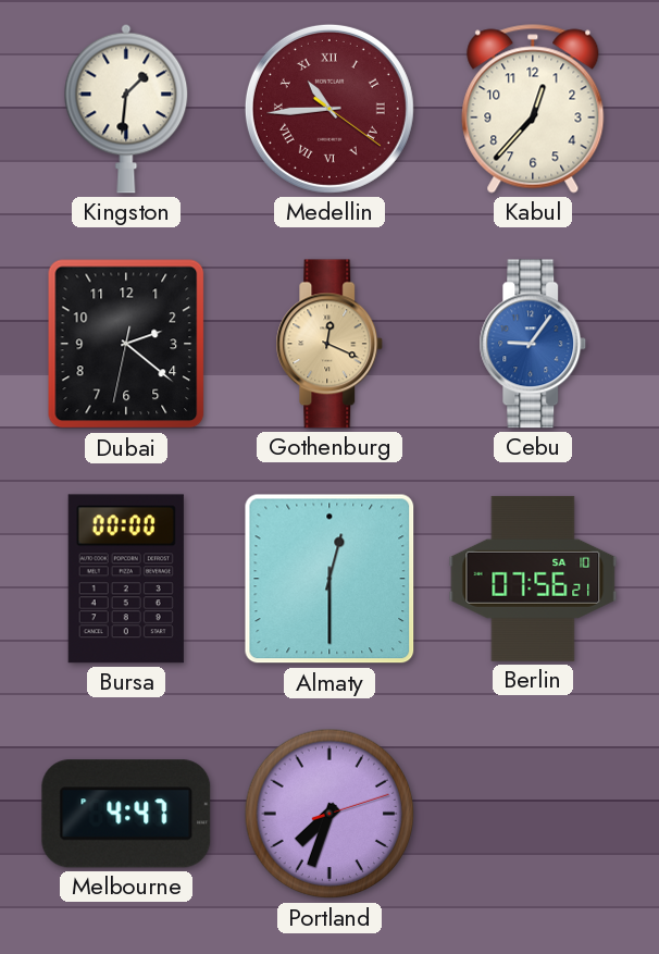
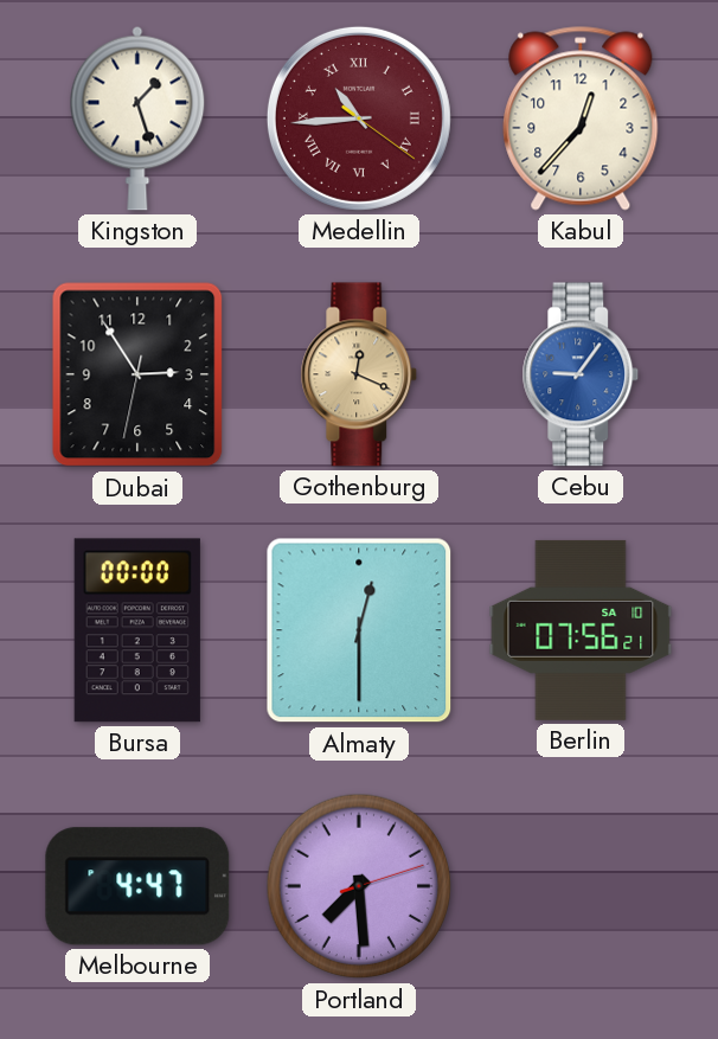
Kingston: 1:31 -> 1:27
Dubai: 2:21 -> 2:54
Portland: 7:33 -> 7:29
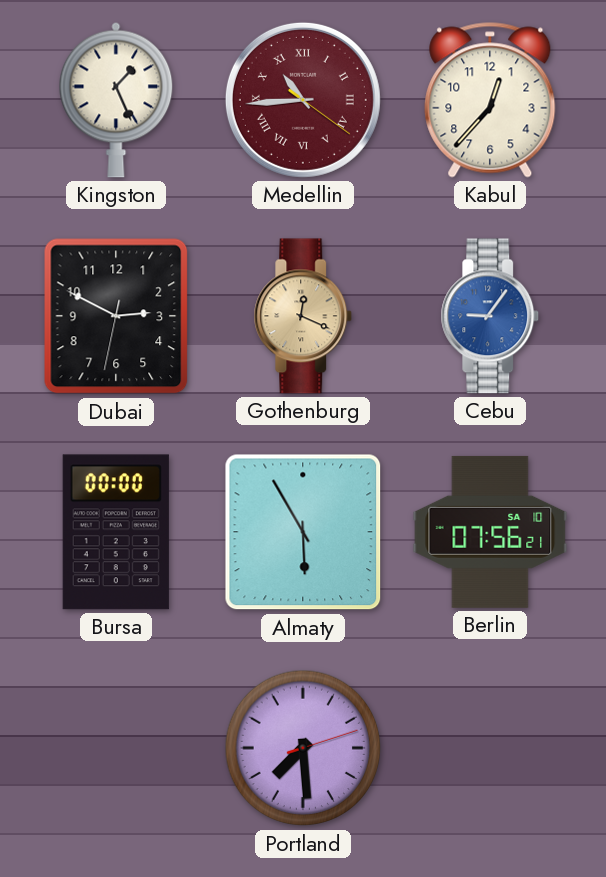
Kingston: 1:27 -> 1:26
Dubai: 2:54 -> 2:49
Almaty: 12:30 -> 5:55
Melbourne: 4:47 -> none
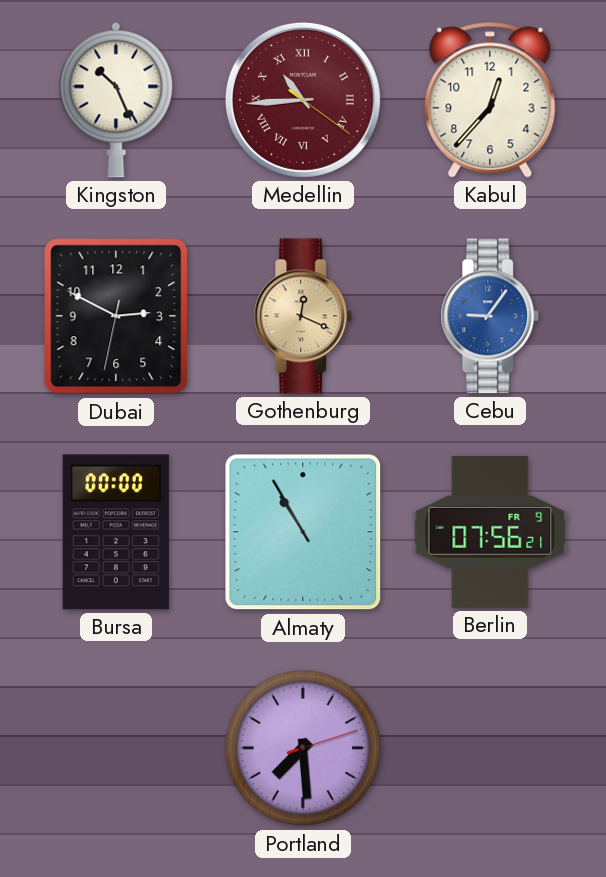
Kingston: 1:26 -> 10:26
Almaty: 5:55 -> 10:55
Berlin date: SA 10 -> FR 9
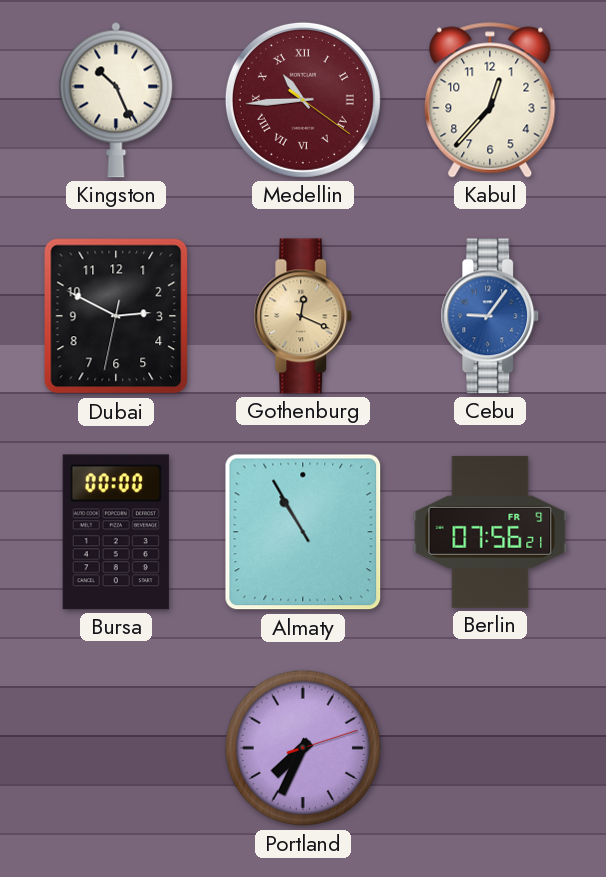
Portland: 7:29 -> 7:34
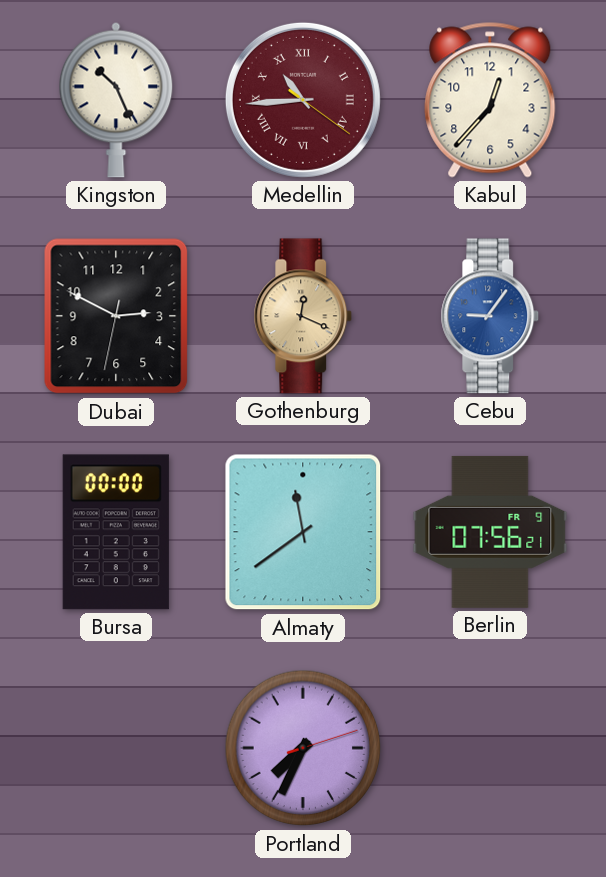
Almaty: 10:55 -> 11:39
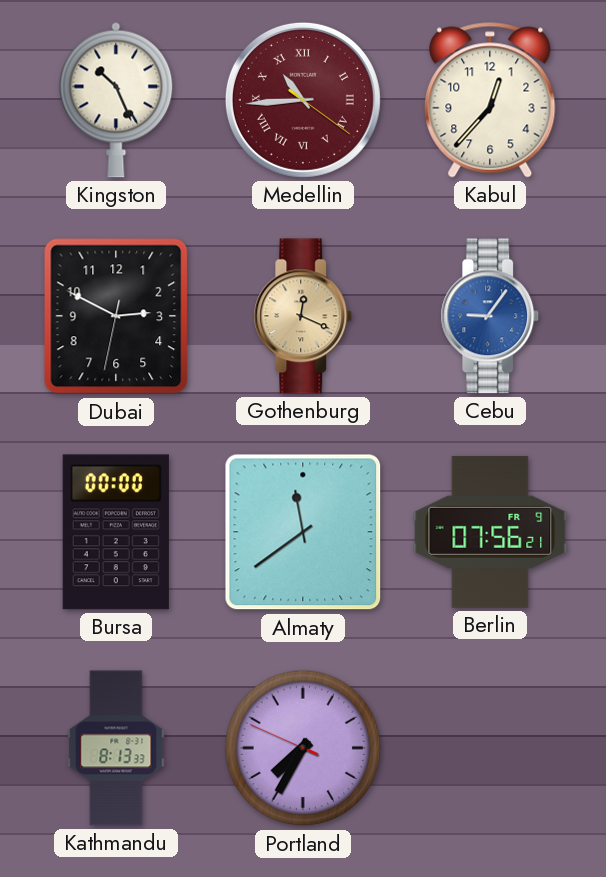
Kathmandu: none -> 8:13
Portland: 7:34:12 -> 7:34:49
